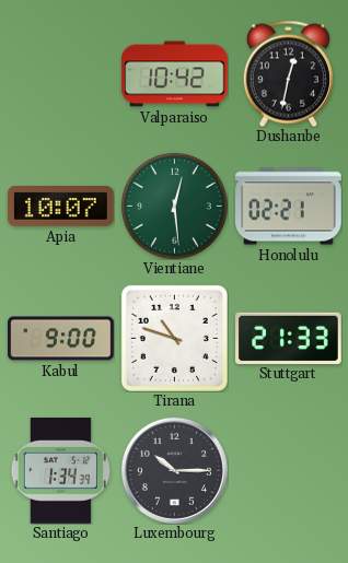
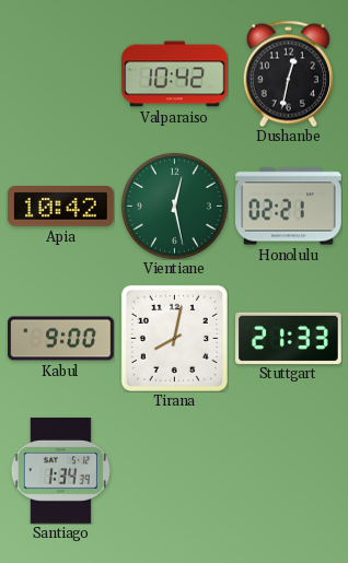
Apia: 10:07 -> 10:42
Vientiane: 12:29 -> 12:28
Tirana: 10:48 -> 8:02
Luxembourg: 10:15 -> none
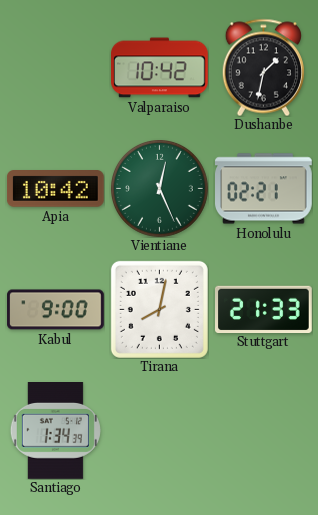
Dushanbe: 12:32 -> 1:32
Vientiane: 12:28 -> 12:26
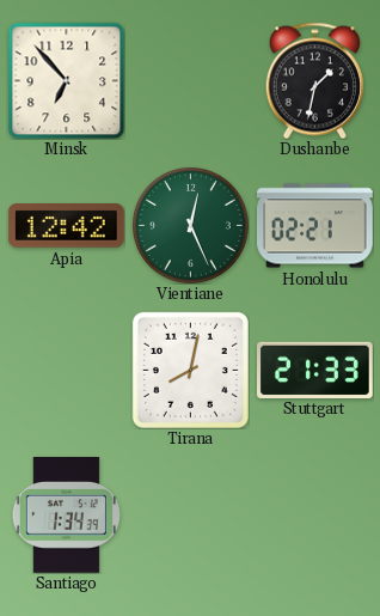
Minsk: none -> 6:53
Valparaiso: 10:42 -> none
Apia: 10:42 -> 12:42
Kabul: 9:00 -> none
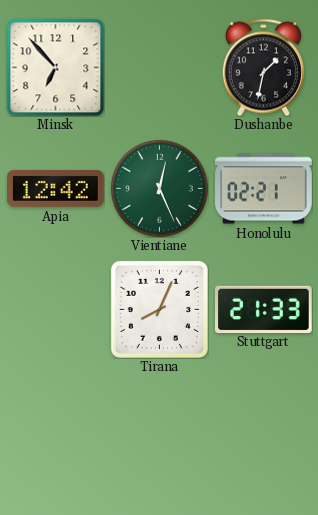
Tirana: 8:02 -> 8:04
Santiago: 1:34 -> none
